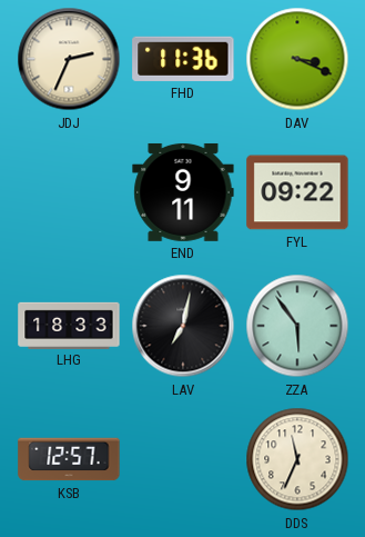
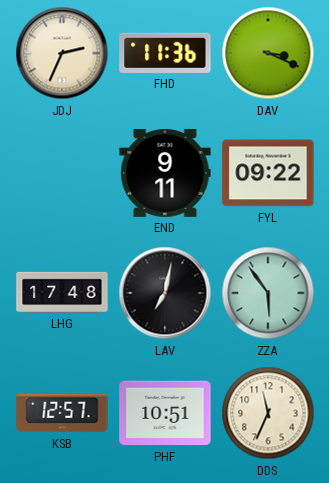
LHG: 18:33 -> 17:48
PHF: none -> 10:51
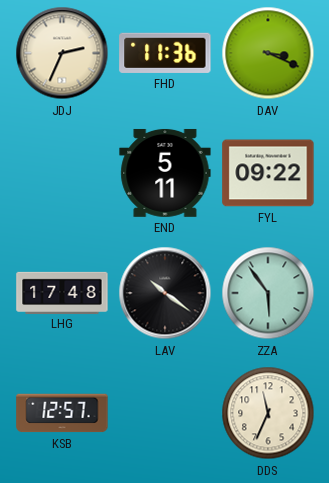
END: 9:11 -> 5:11
LAV: 7:02 -> 10:21
PHF: 10:51 -> none
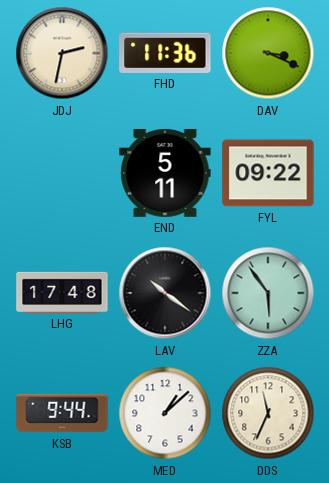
JDJ: 2:34 -> 2:32
KSB: 12:57 -> 9:44
MED: none -> 1:08
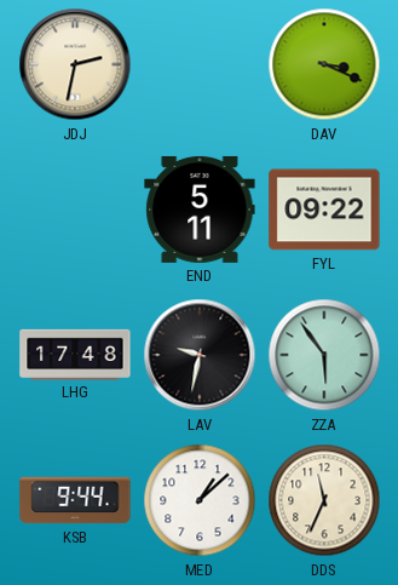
FHD: 11:36 -> none
LAV: 10:21 -> 9:32
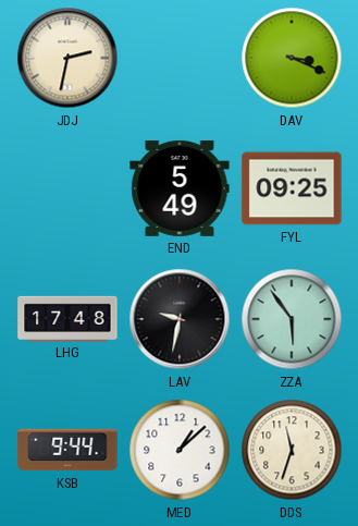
END: 5:11 -> 5:49
FYL: 09:22 -> 09:25
DDS: 11:34 -> 11:33
